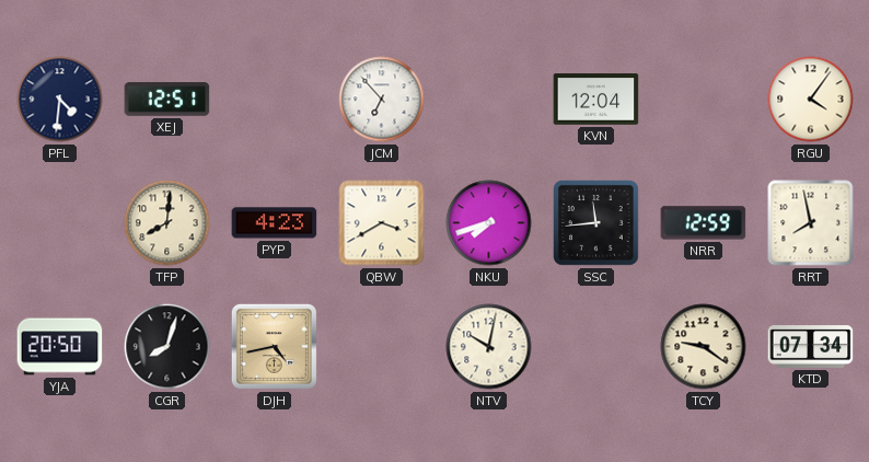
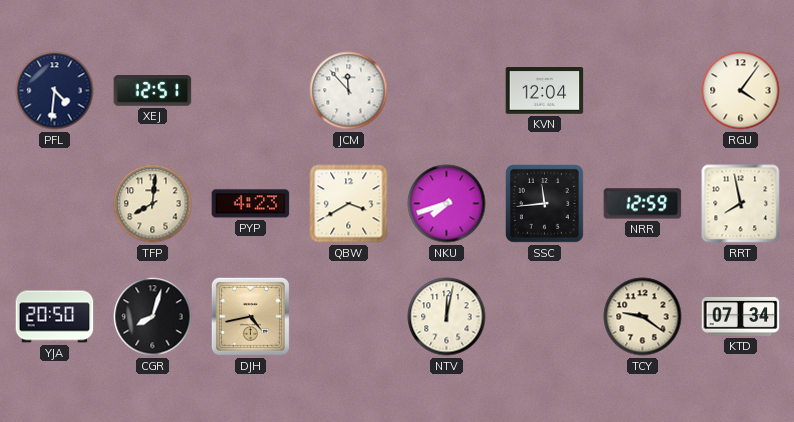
JCM: 6:53 -> 11:53
NTV: 10:02 -> 12:02
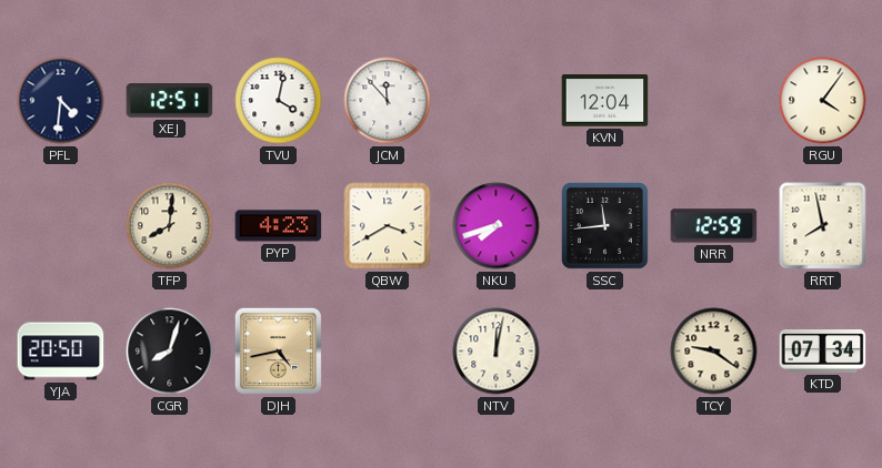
TVU: none -> 4:02
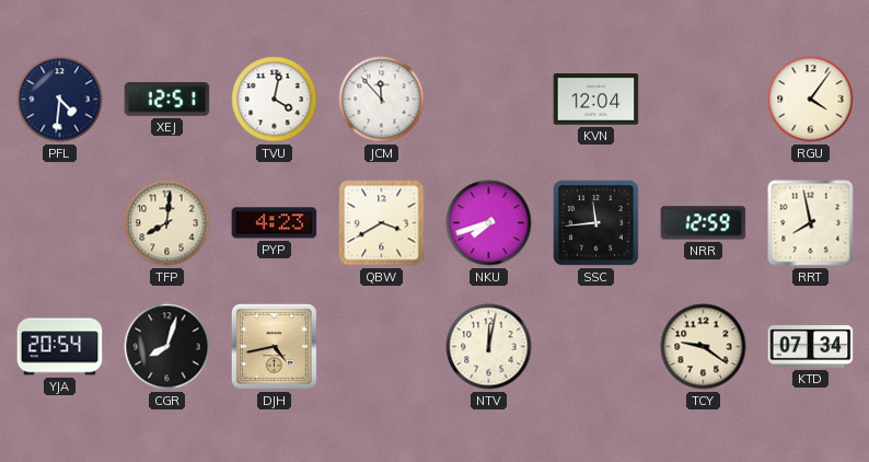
YJA: 20:50 -> 20:54
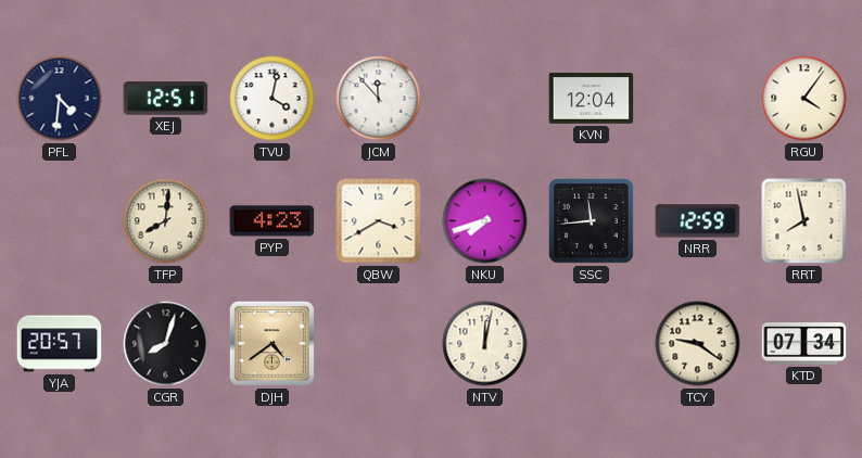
YJA: 20:54 -> 20:57
DJH: 4:43 -> 4:39
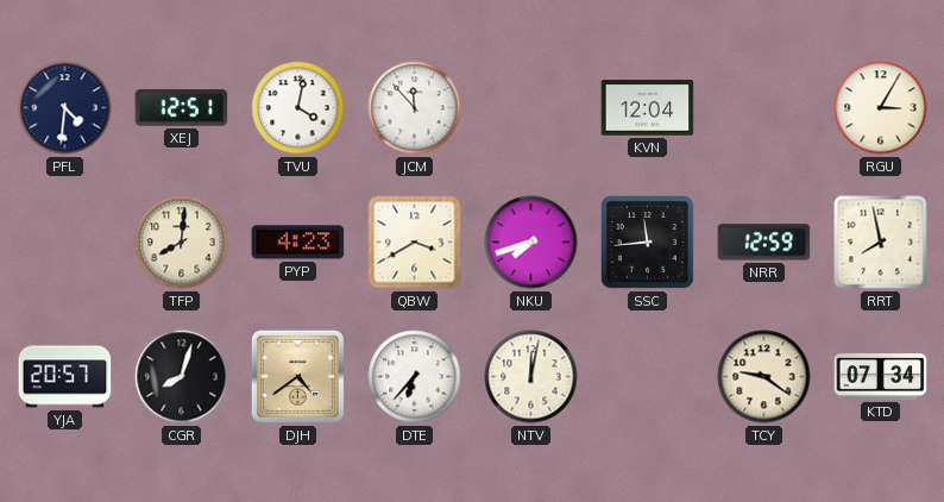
RGU: 4:06 -> 3:05
DTE: none -> 6:37
